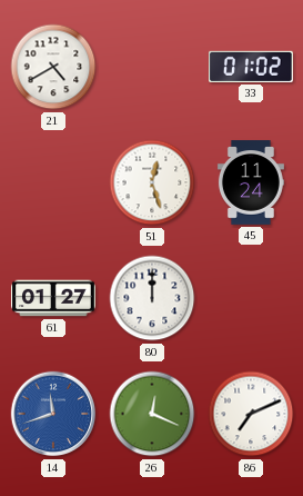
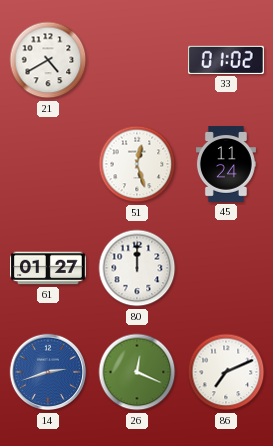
14: 11:42 -> 2:42
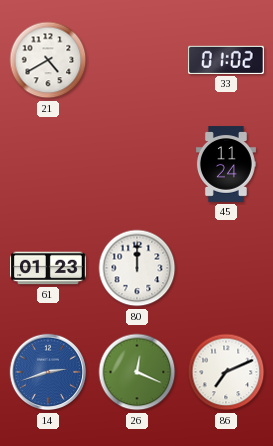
51: 12:27 -> none
61: 01:27 -> 01:23
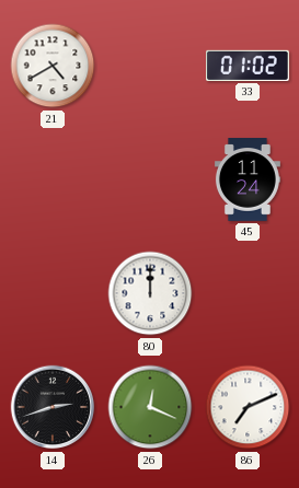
61: 01:23 -> none
14 dial: blue -> black
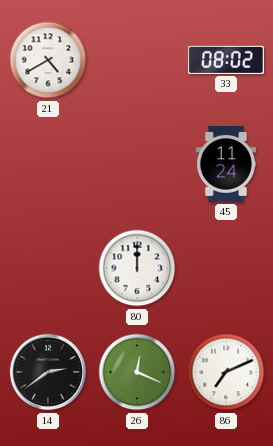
33: 01:02 -> 08:02
14: 2:42 -> 2:39
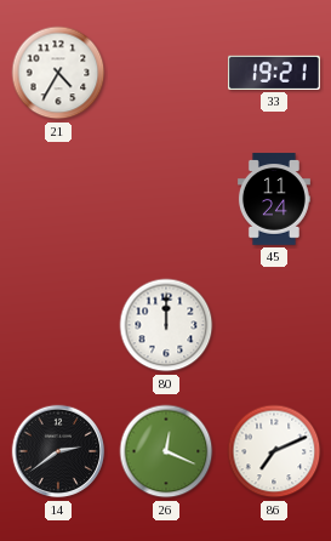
21: 4:40 -> 4:35
33: 08:02 -> 19:21
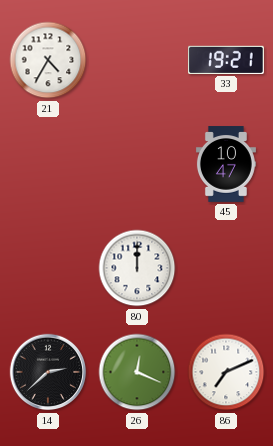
45: 11:24 -> 10:47
14: 2:39 -> 2:38
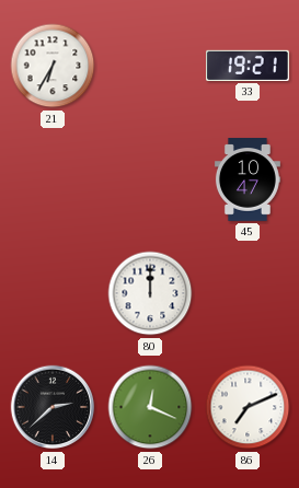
21: 4:35 -> 6:35
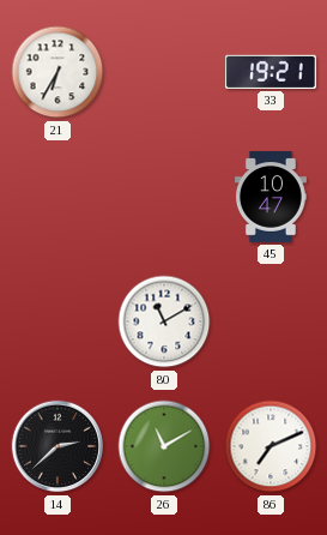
80: 12:00 -> 11:10
26: 12:19 -> 11:10
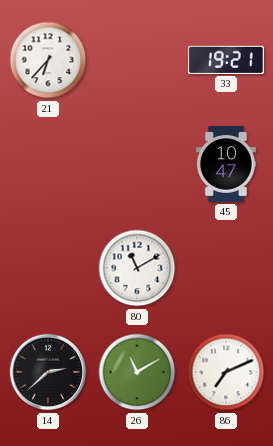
21: 6:35 -> 6:37
